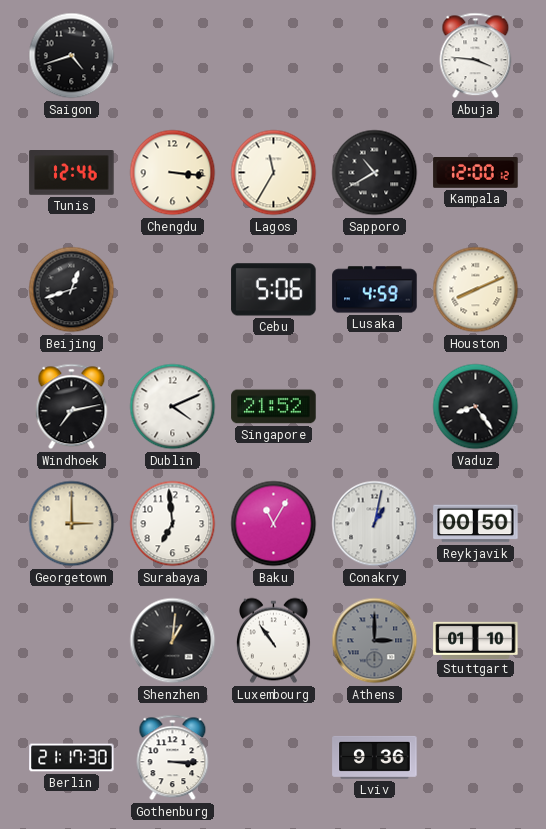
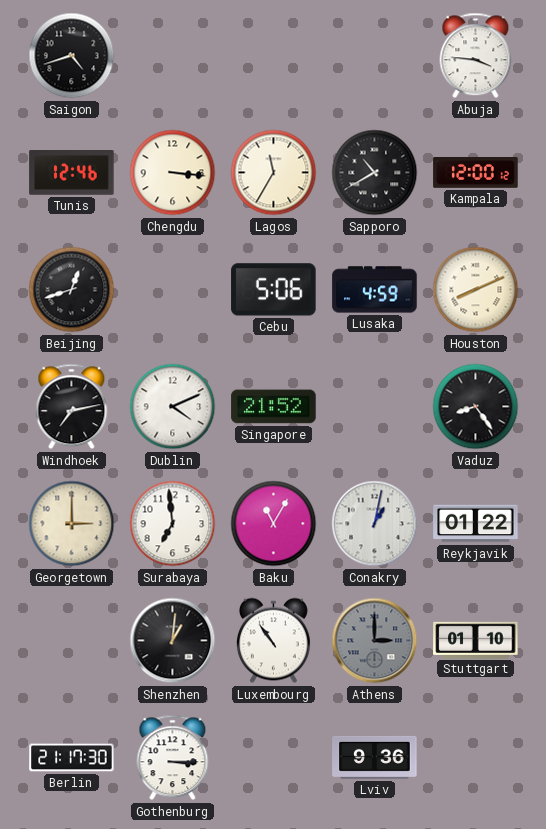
Reykjavik: 00:50 -> 01:22
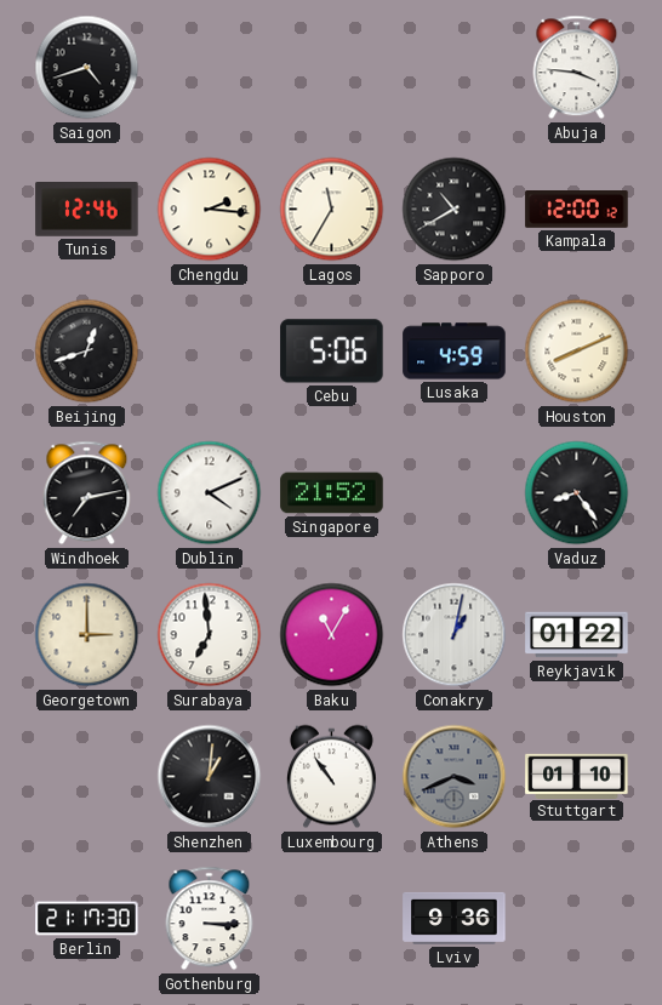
Chengdu: 3:16 -> 2:16
Athens: 3:00 -> 3:41
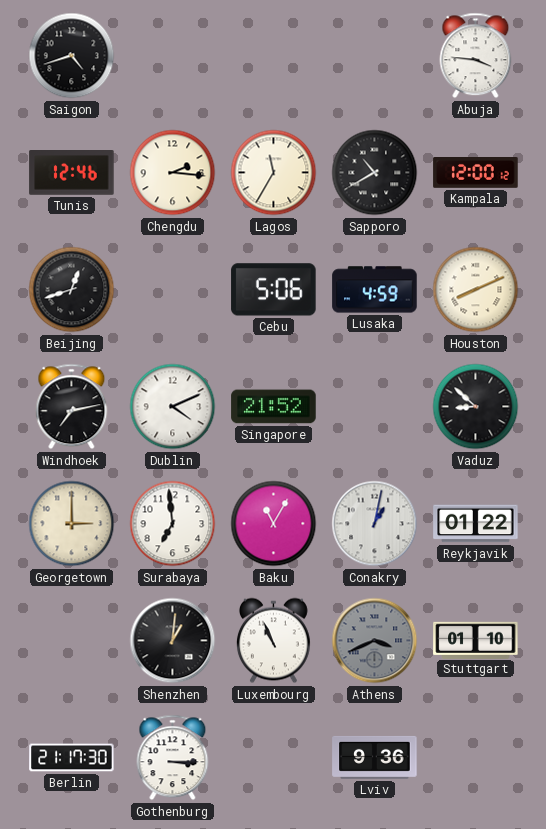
Vaduz: 8:24 -> 8:52
Luxembourg: 10:54 -> 10:56
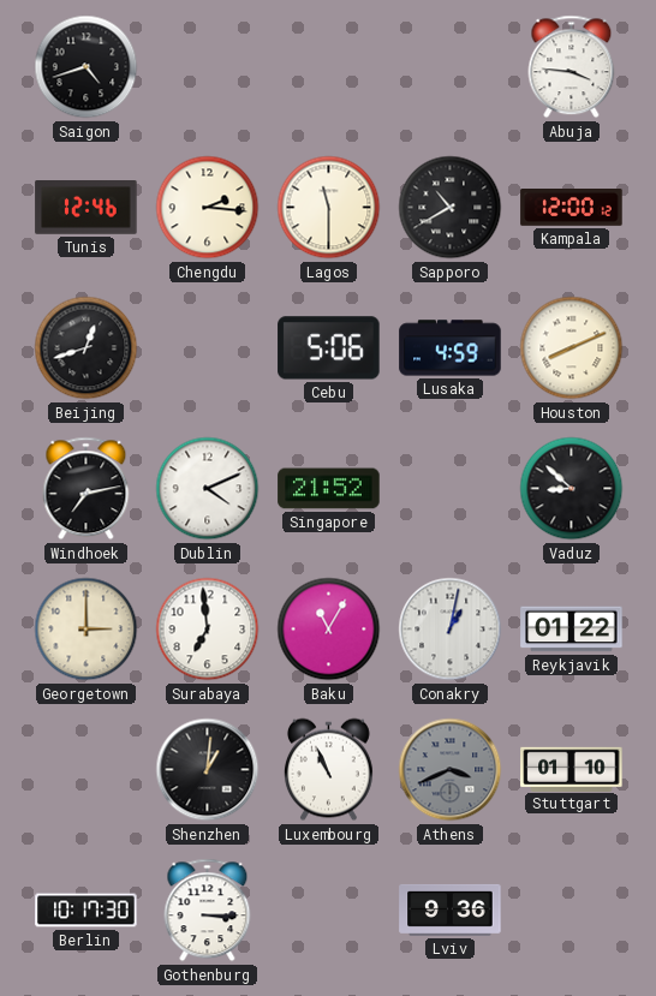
Lagos: 11:35 -> 11:30
Berlin: 21:17 -> 10:17
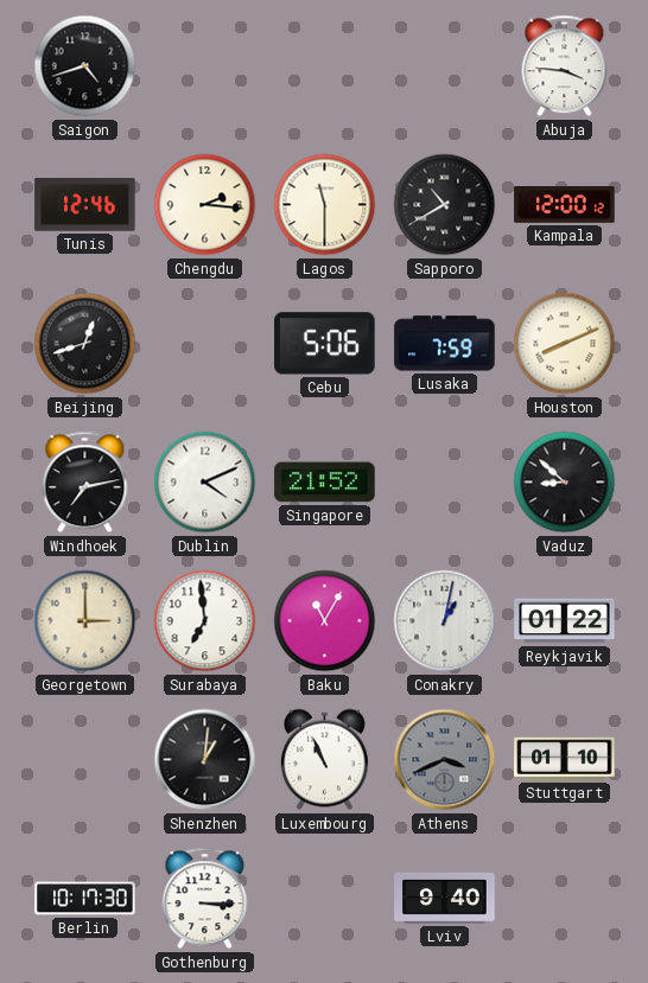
Lusaka: 4:59 -> 7:59
Lviv: 9:36 -> 9:40
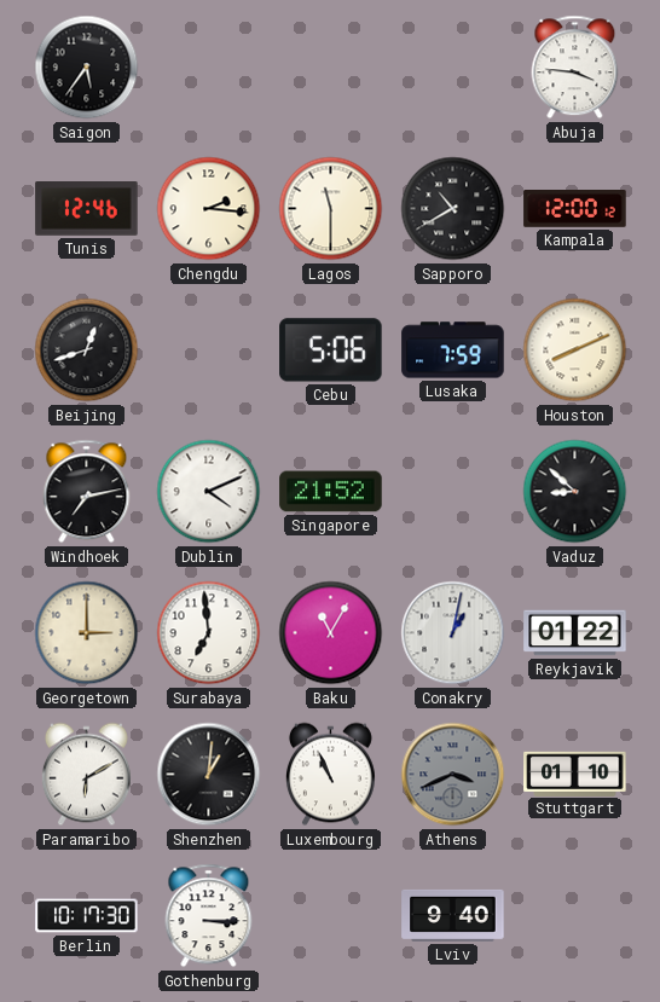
Saigon: 4:42 -> 5:36
Paramaribo: none -> 6:10
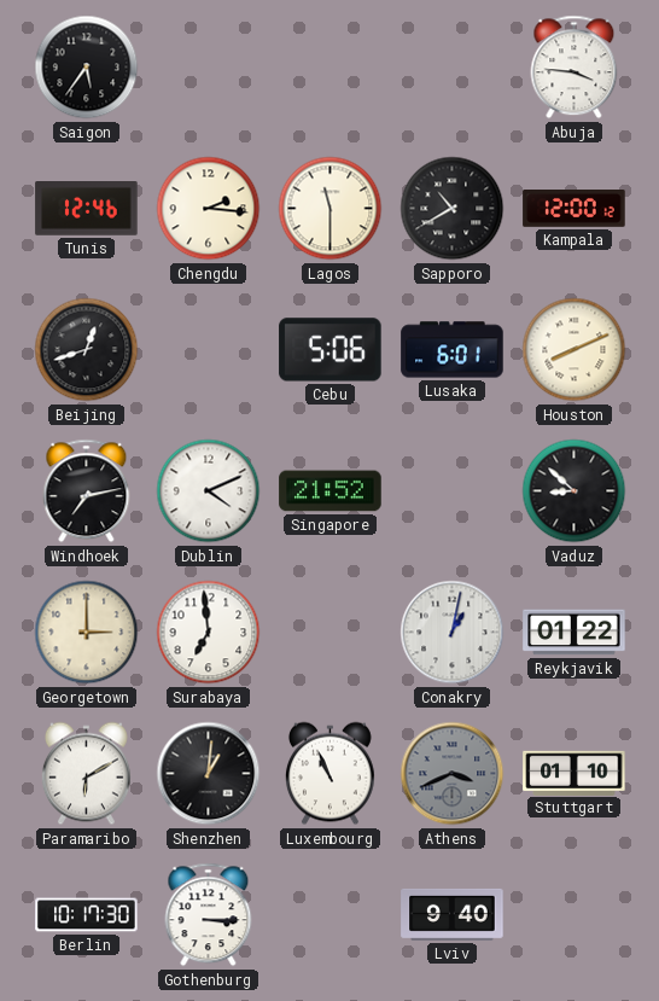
Lusaka: 7:59 -> 6:01
Baku: 11:05 -> none
